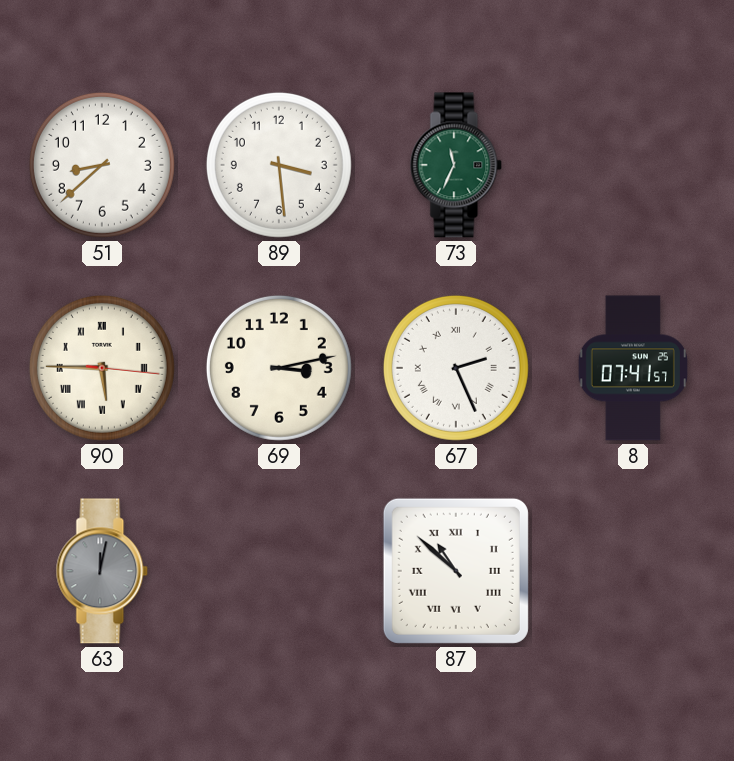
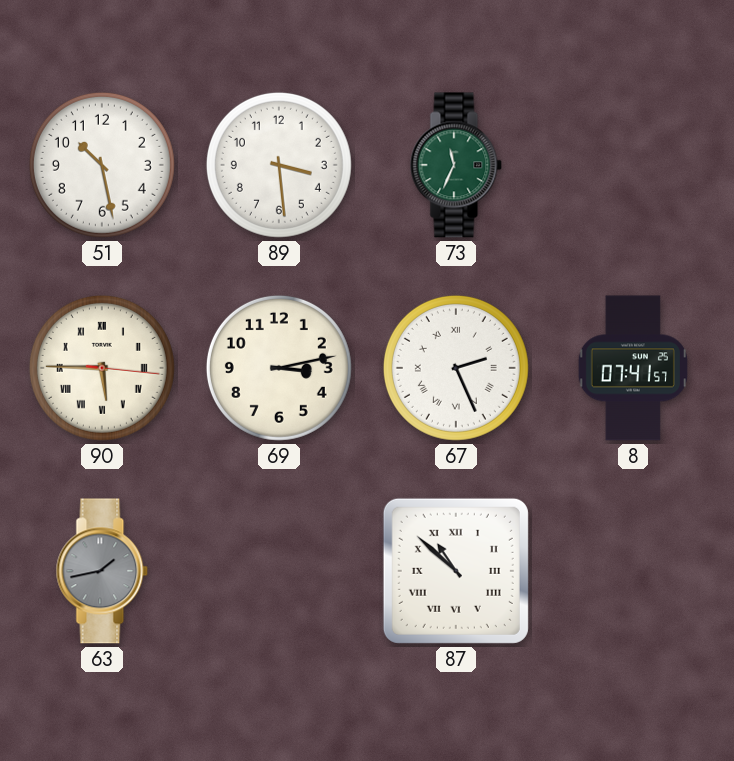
51: 8:38 -> 10:28
63: 12:02 -> 1:43
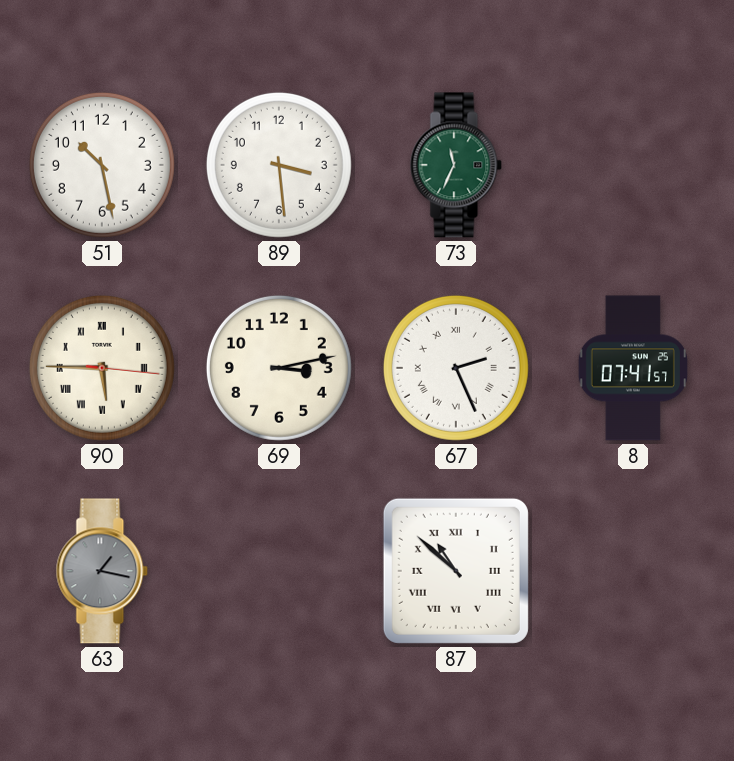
63: 1:43 -> 1:17
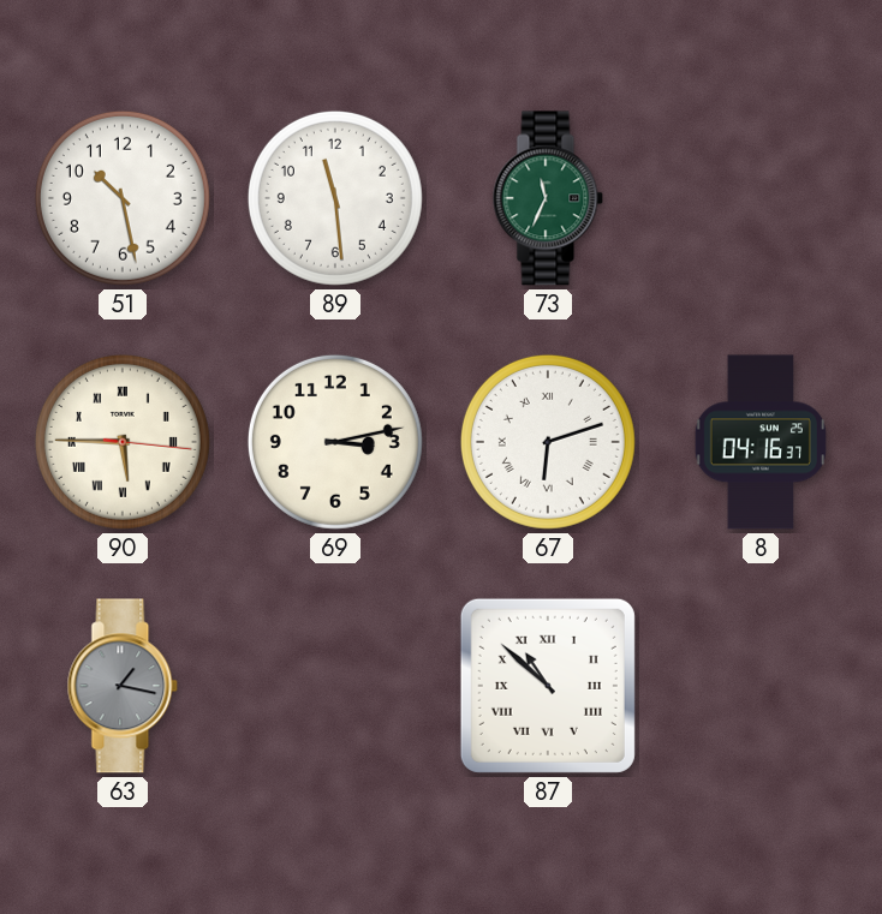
89: 3:29 -> 11:29
67: 2:26 -> 6:12
8: 07:41 -> 04:16
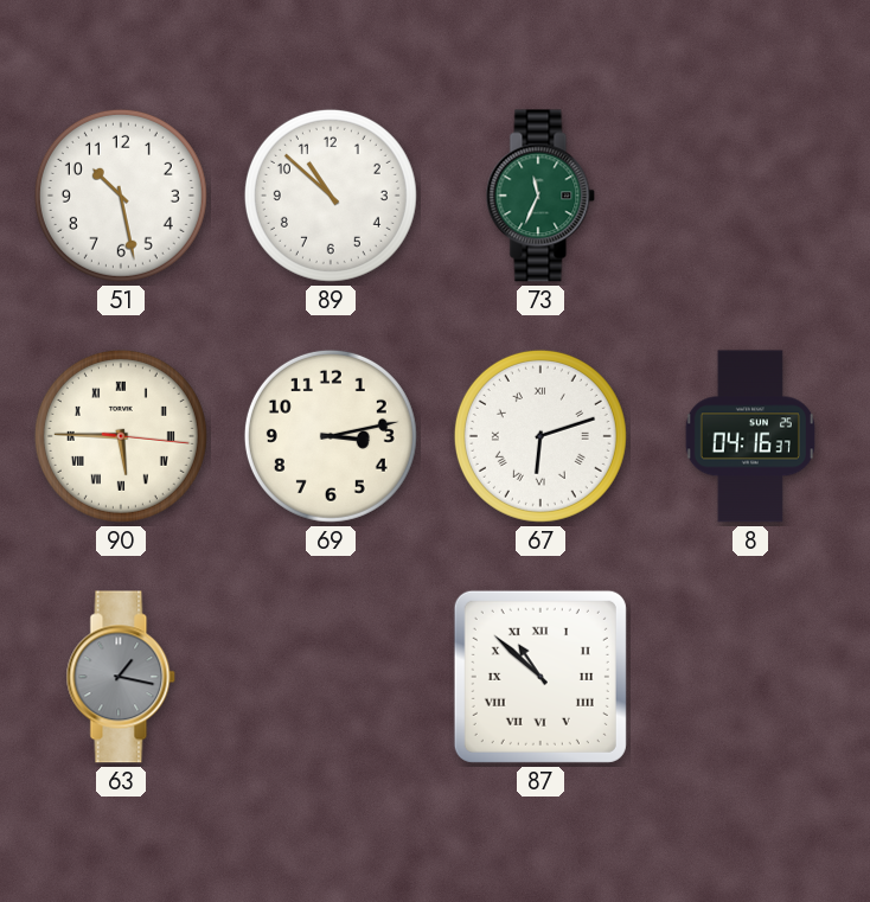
89: 11:29 -> 10:52
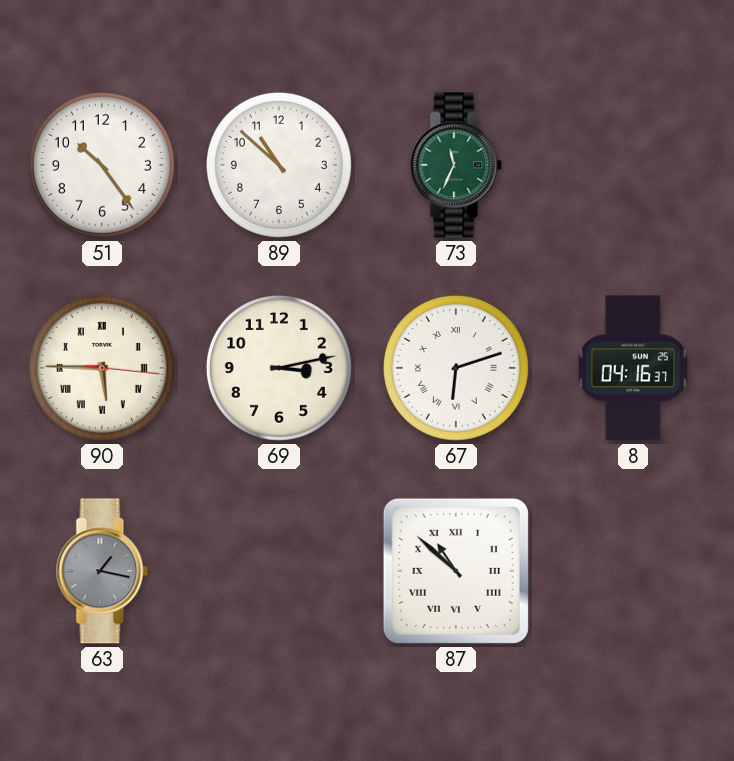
51: 10:28 -> 10:24
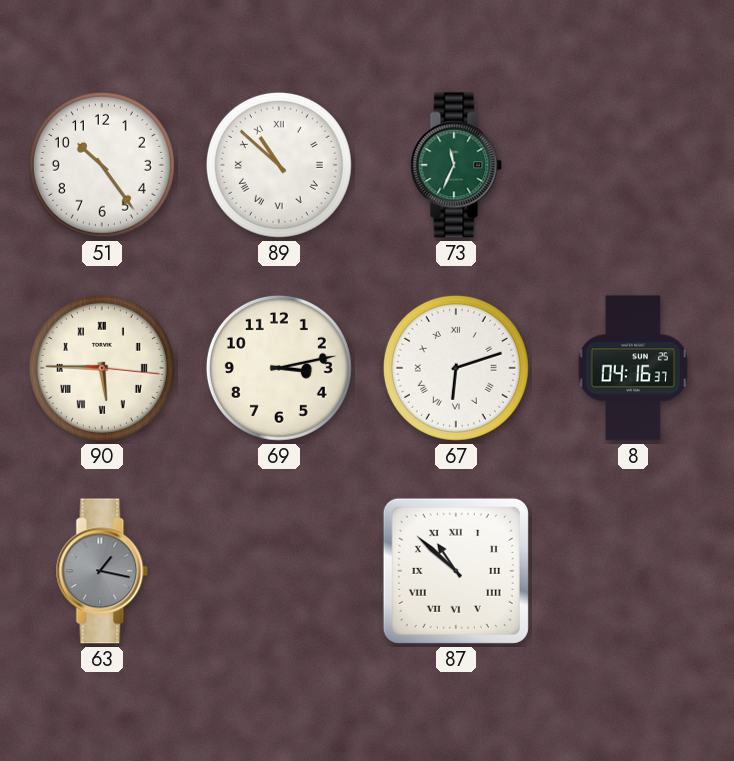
89 numerals: Arabic -> Roman
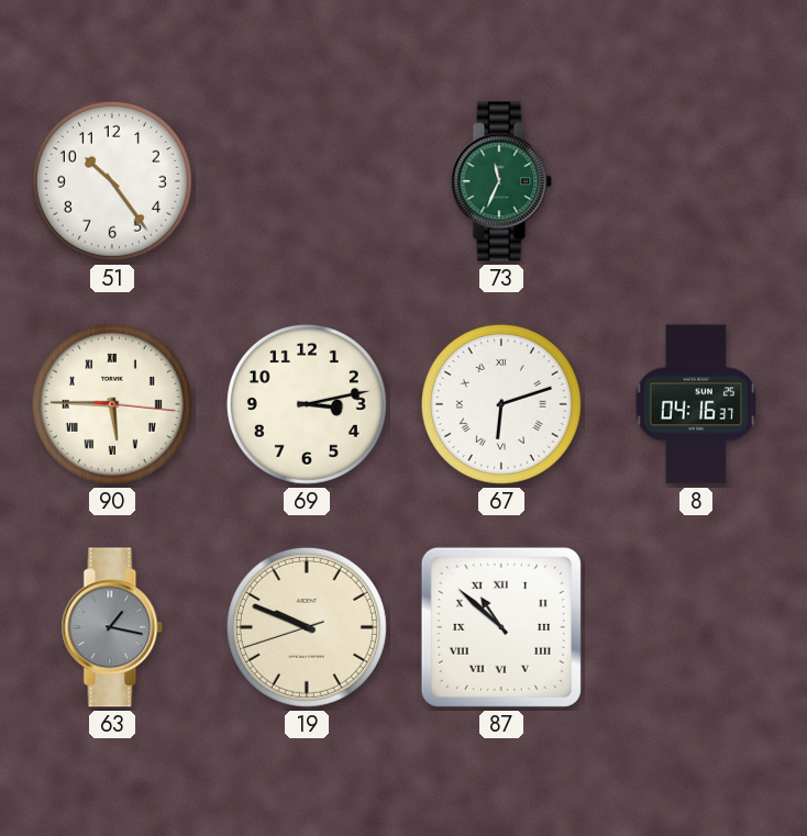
89: 10:52 -> none
19: none -> 9:48
